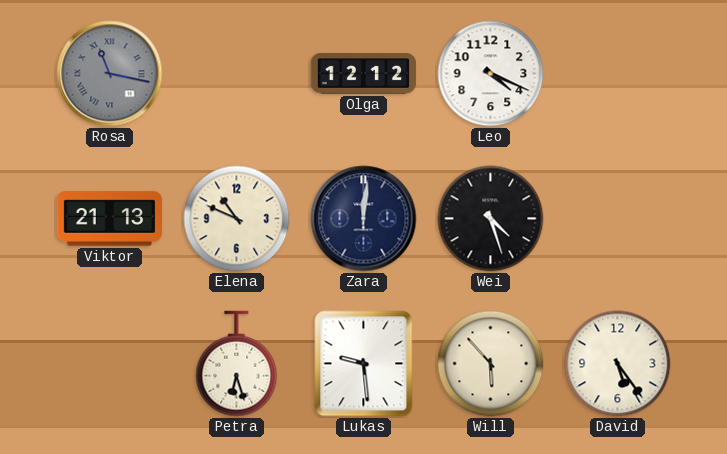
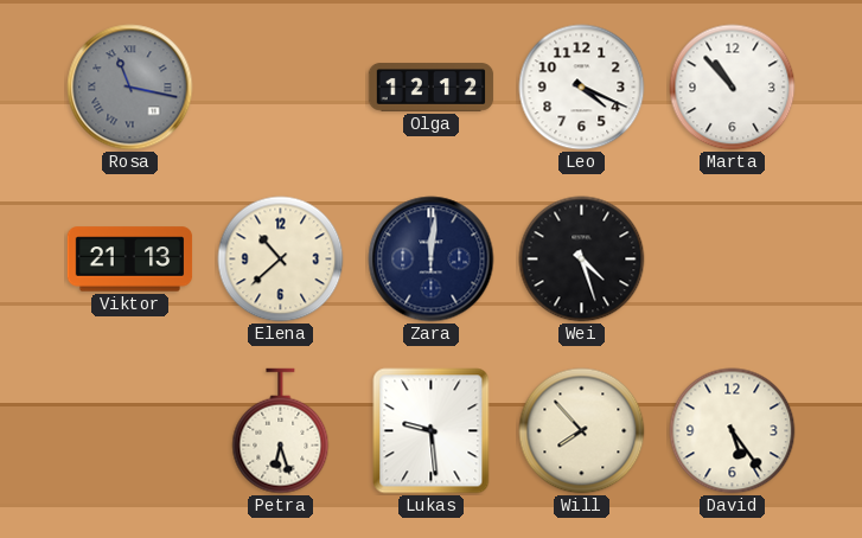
Marta: none -> 10:53
Elena: 10:49 -> 10:38
Will: 5:53 -> 7:53
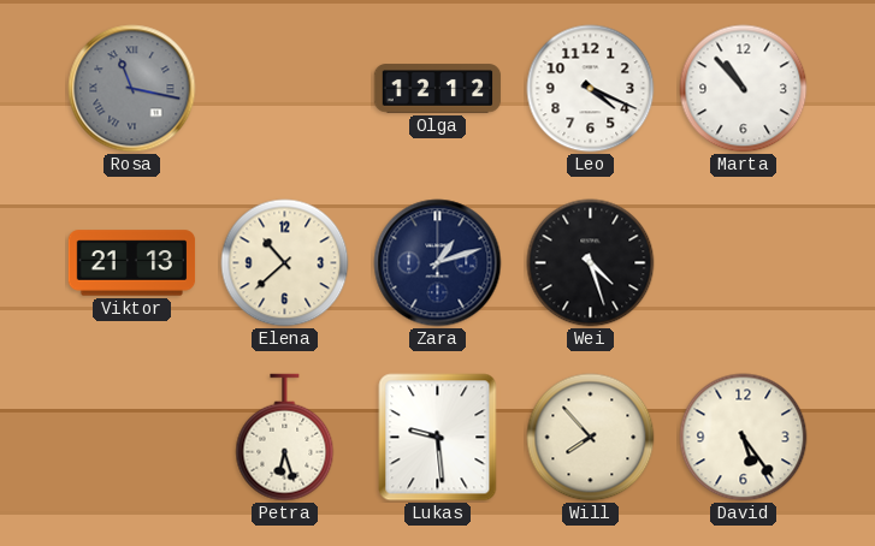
Zara: 12:01 -> 1:12
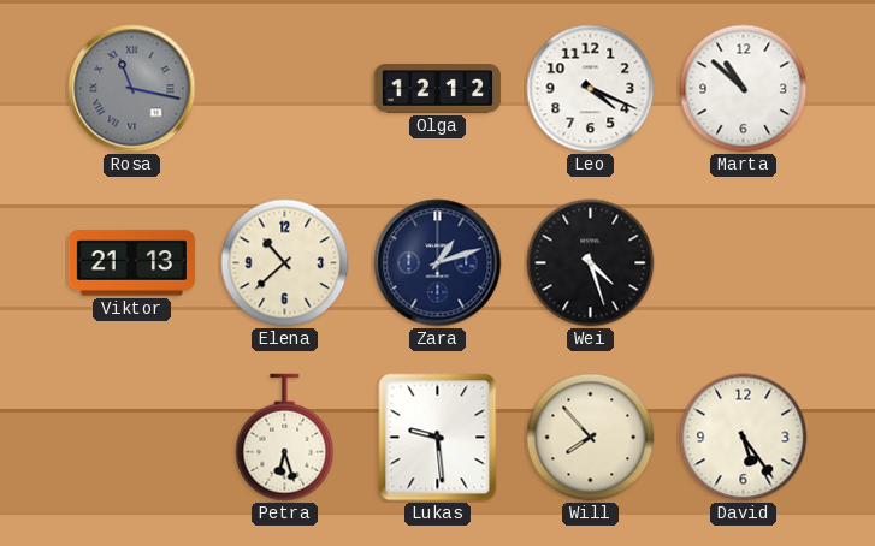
Marta: 10:53 -> 10:52
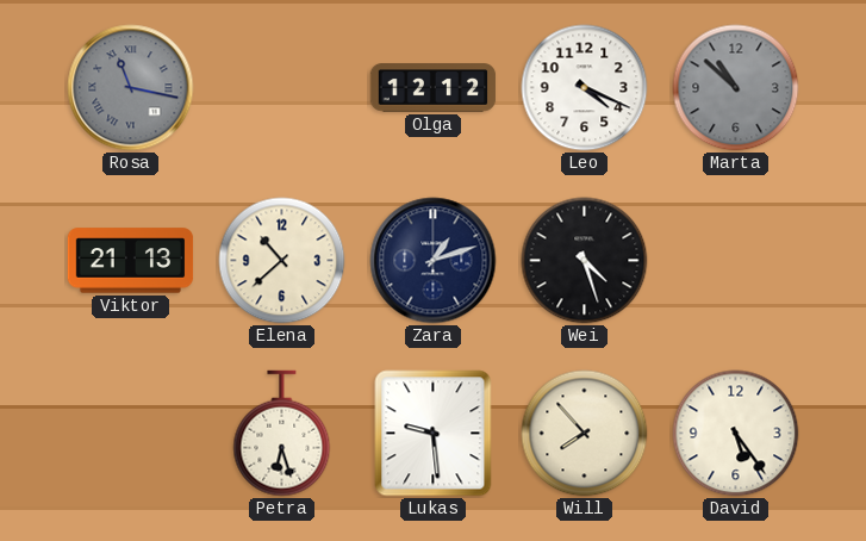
Marta dial: white -> grey
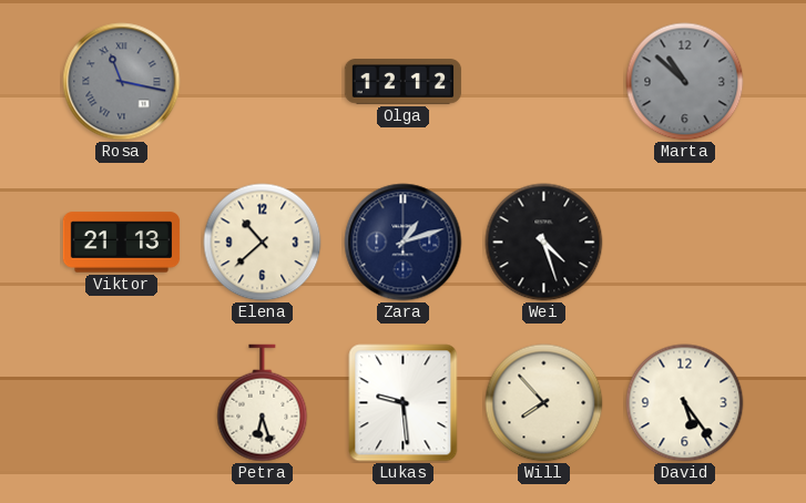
Leo: 4:19 -> none
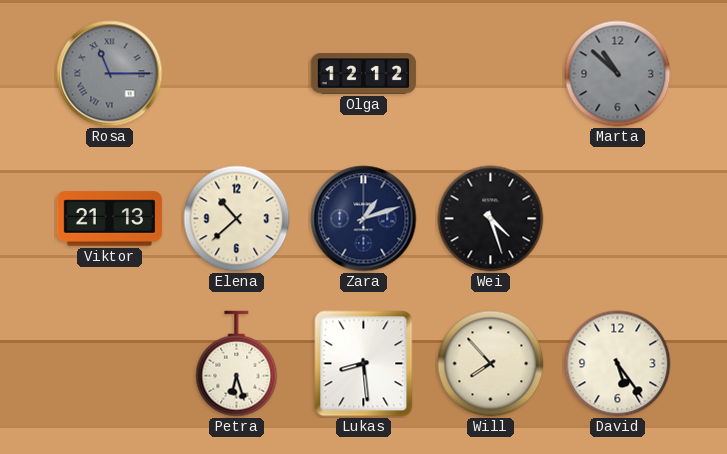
Rosa: 11:17 -> 11:15
Lukas: 9:29 -> 8:29
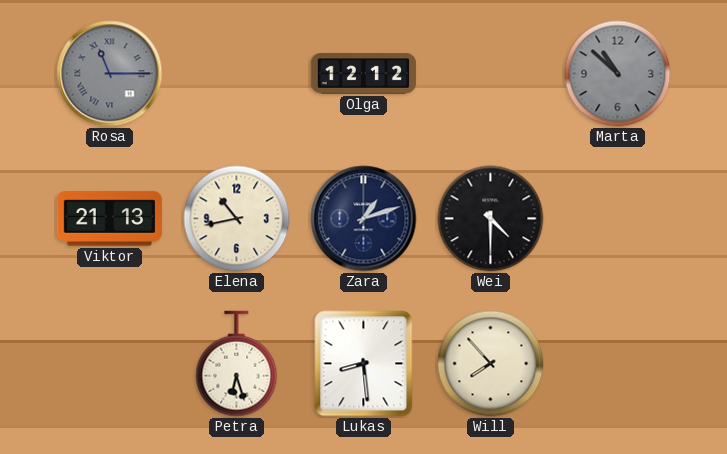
Elena: 10:38 -> 10:43
Wei: 4:27 -> 4:30
David: 5:24 -> none
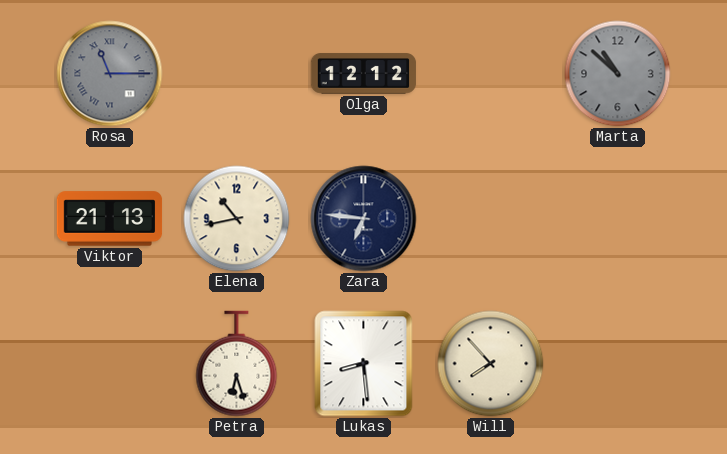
Zara: 1:12 -> 6:46
Wei: 4:30 -> none
